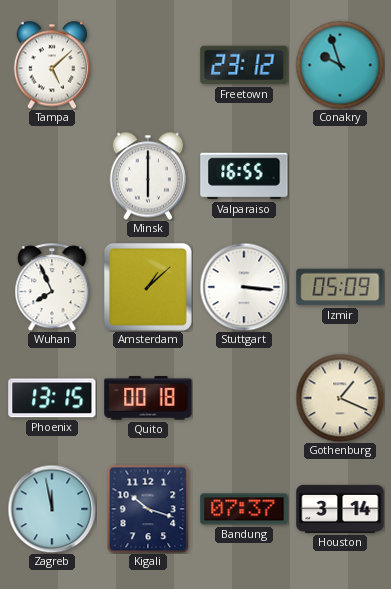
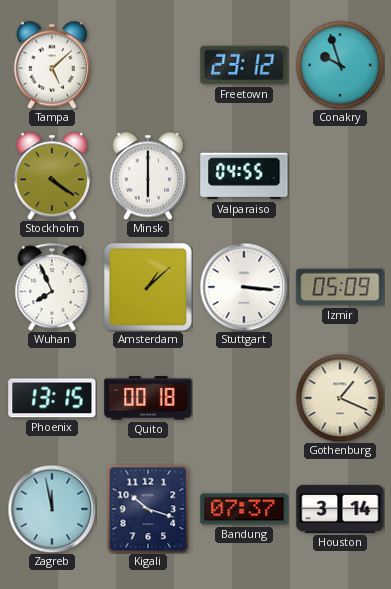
Stockholm: none -> 4:21
Valparaiso: 16:55 -> 04:55
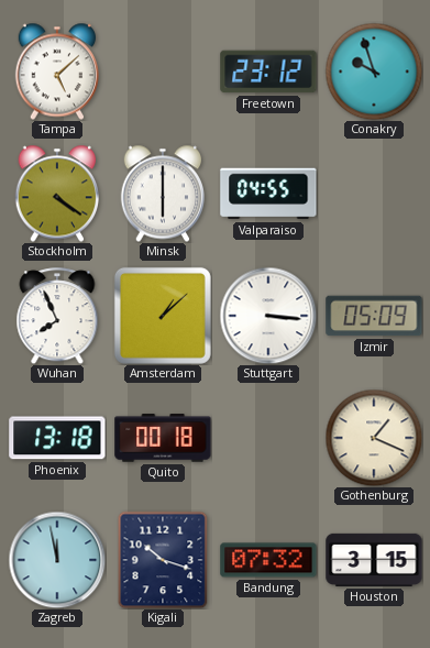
Phoenix: 13:15 -> 13:18
Bandung: 07:37 -> 07:32
Houston: 3:14 -> 3:15
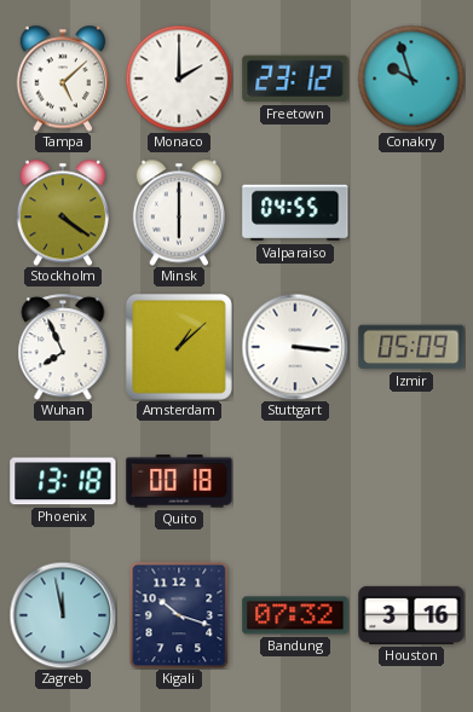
Monaco: none -> 2:00
Gothenburg: 1:19 -> none
Houston: 3:15 -> 3:16
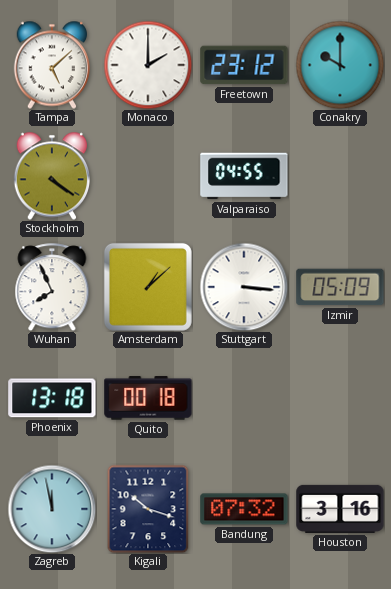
Conakry: 9:57 -> 10:00
Minsk: 6:00 -> none
